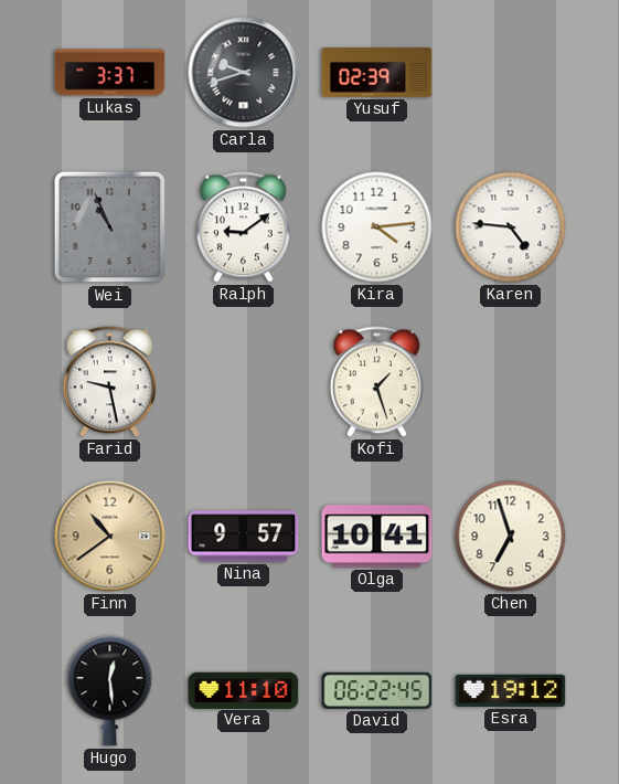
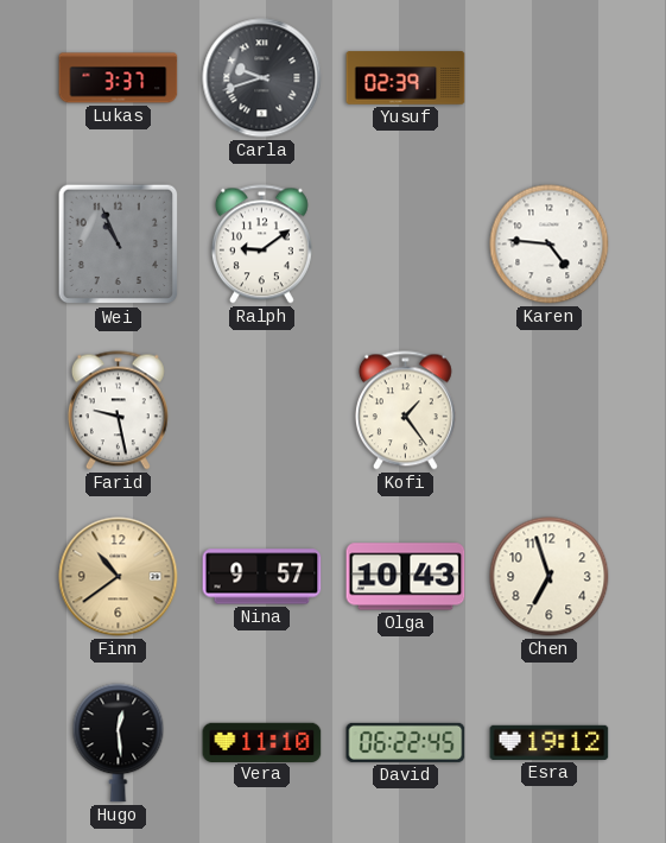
Kira: 4:14 -> none
Kofi: 1:27 -> 1:24
Olga: 10:41 -> 10:43
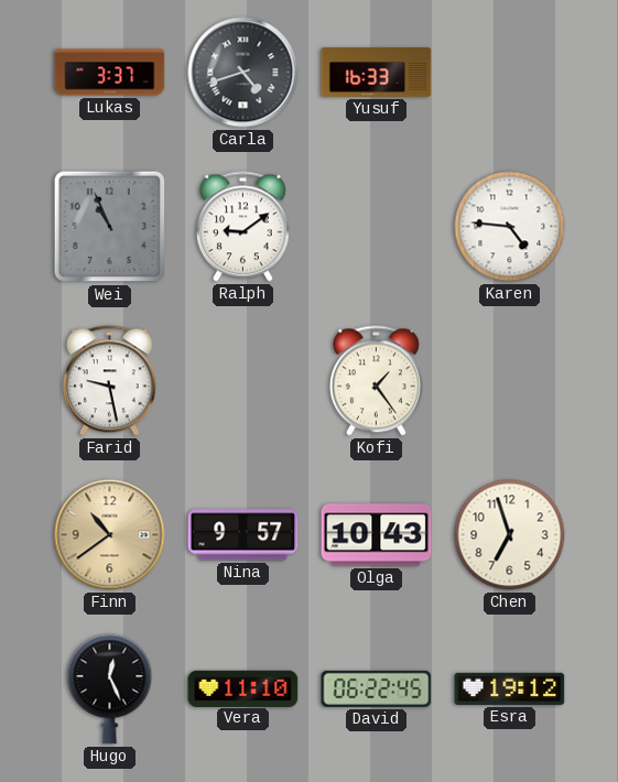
Carla: 9:42 -> 4:42
Yusuf: 02:39 -> 16:33
Hugo: 12:29 -> 12:26
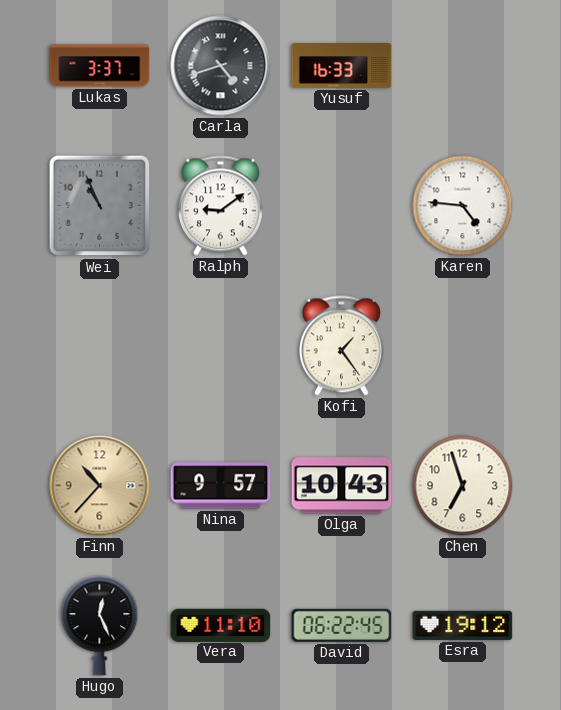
Farid: 9:28 -> none
Finn: 10:39 -> 10:37
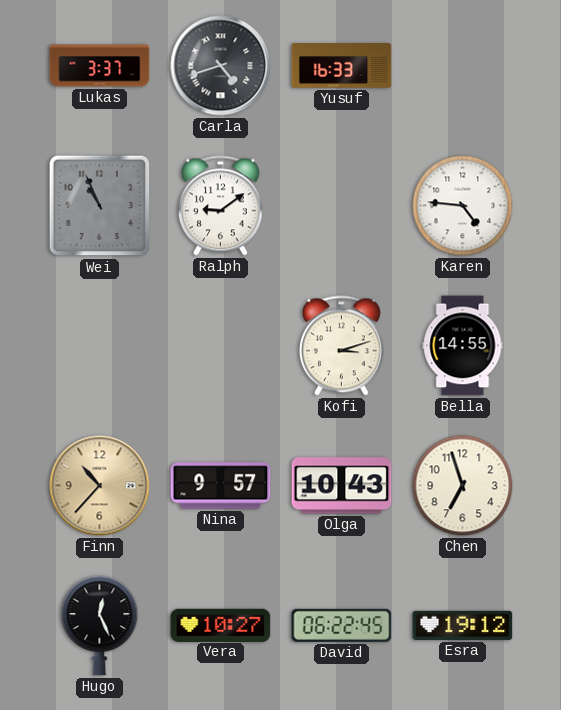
Kofi: 1:24 -> 3:12
Bella: none -> 14:55
Vera: 11:10 -> 10:27
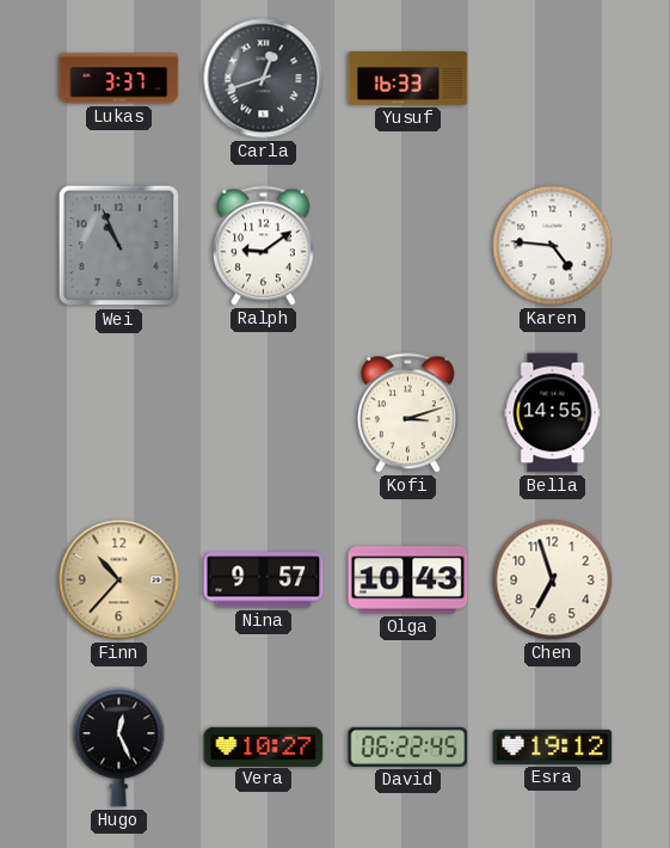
Carla: 4:42 -> 12:42
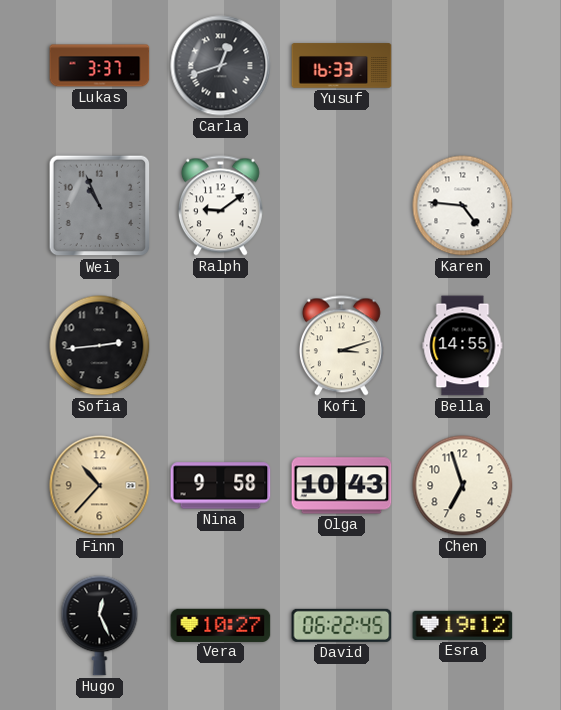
Sofia: none -> 2:44
Nina: 9:57 -> 9:58
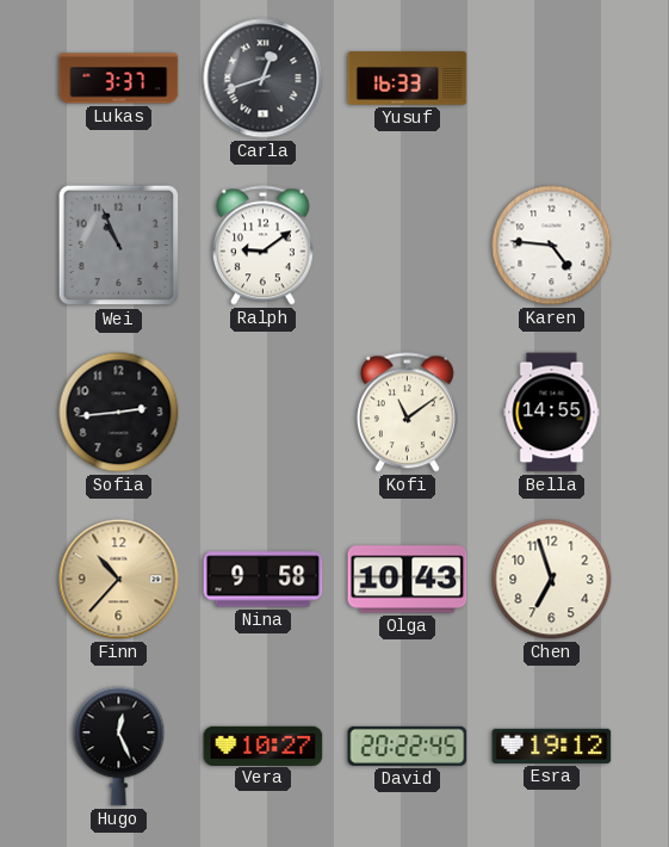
Kofi: 3:12 -> 11:09
David: 06:22 -> 20:22
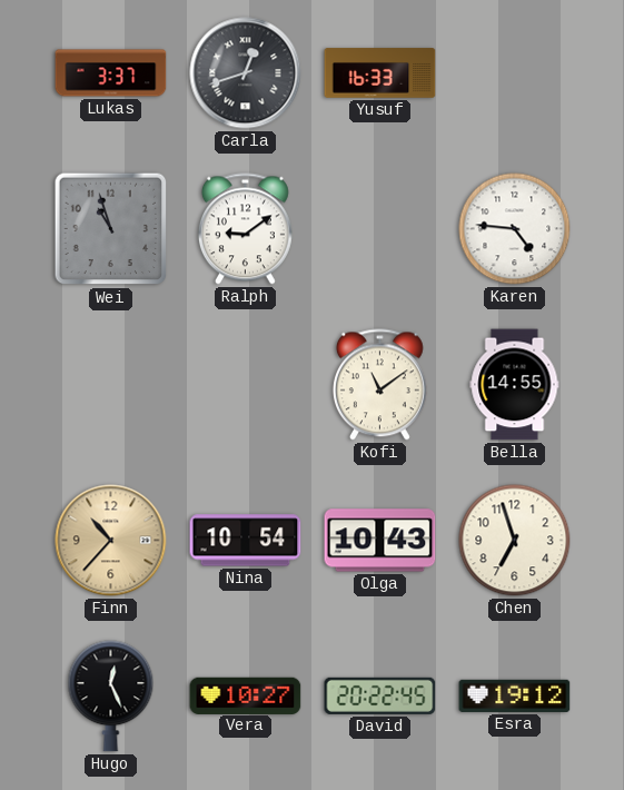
Wei: 10:56 -> 10:57
Sofia: 2:44 -> none
Nina: 9:58 -> 10:54
